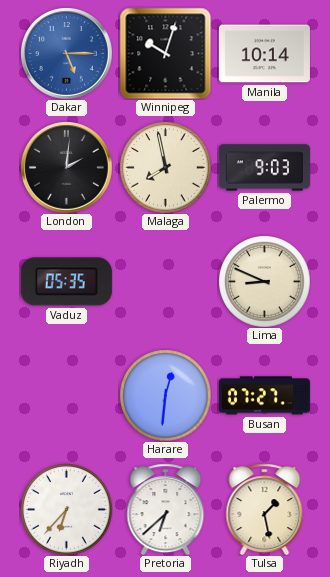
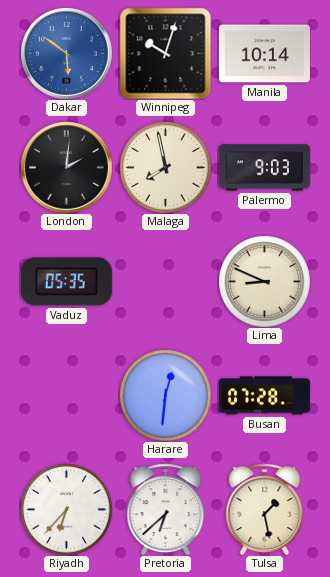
Dakar: 5:15 -> 5:51
Busan: 07:27 -> 07:28
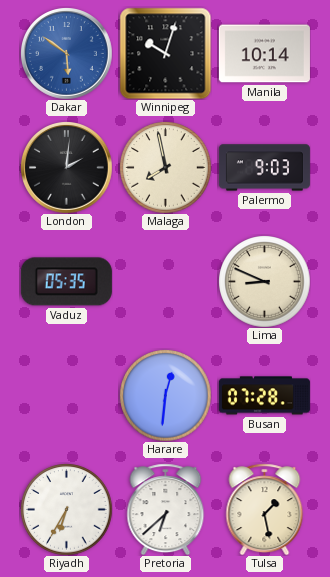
Riyadh: 6:37 -> 6:35
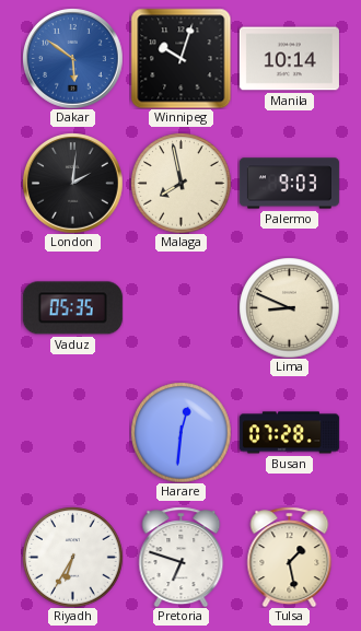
Pretoria: 6:38 -> 6:48
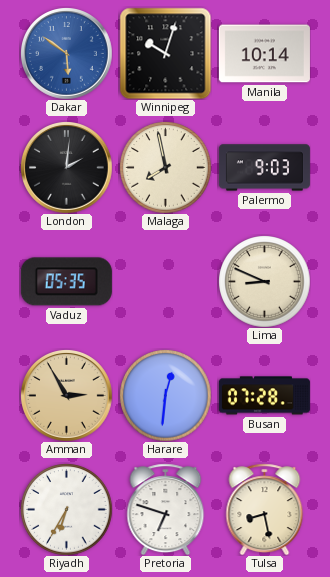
Amman: none -> 2:55
Tulsa: 1:28 -> 8:28
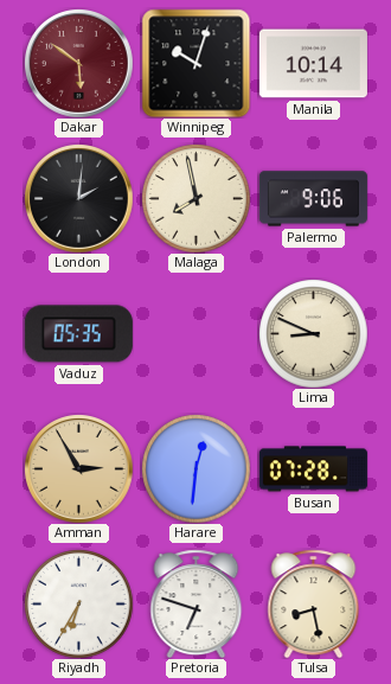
Dakar dial: blue -> burgundy
Palermo: 9:03 -> 9:06
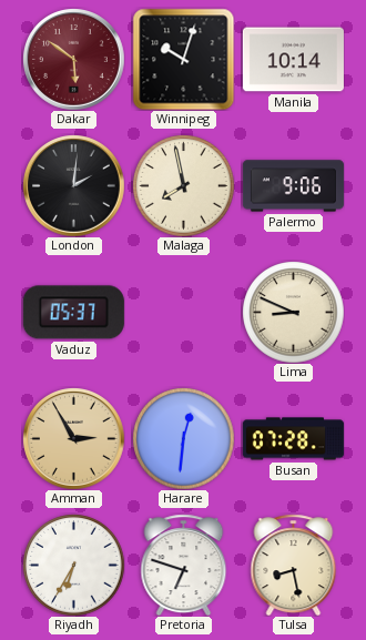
Vaduz: 05:35 -> 05:37
